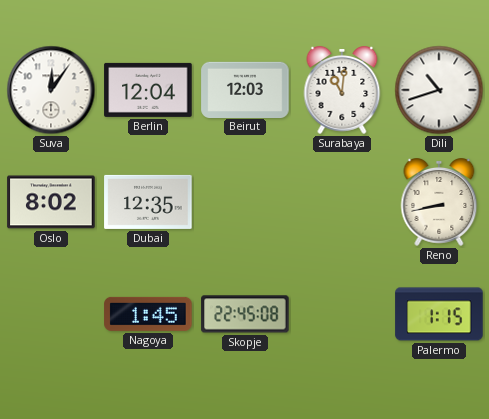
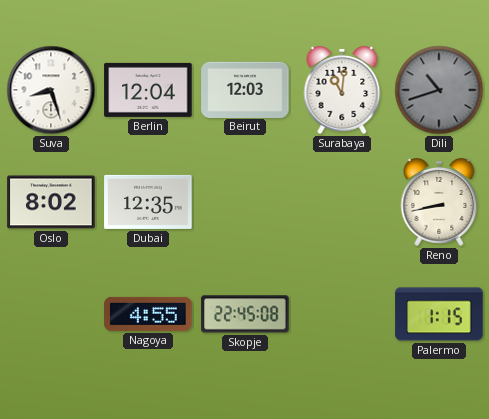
Suva: 12:06 -> 8:27
Dili dial: white -> grey
Nagoya: 1:45 -> 4:55
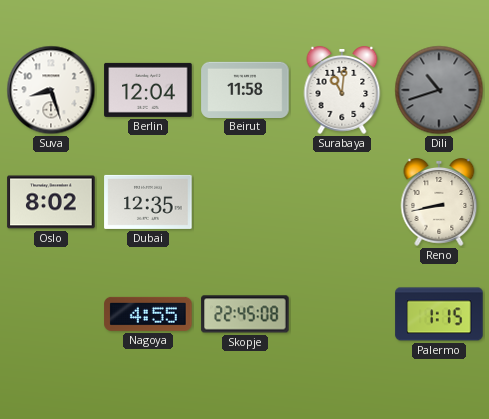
Beirut: 12:03 -> 11:58
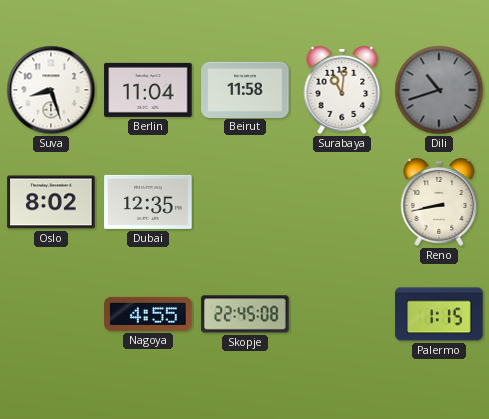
Berlin: 12:04 -> 11:04
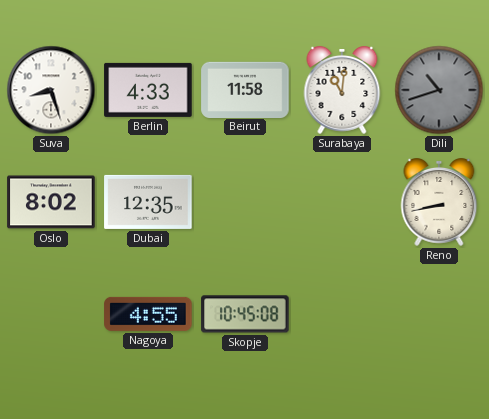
Berlin: 11:04 -> 4:33
Skopje: 22:45 -> 10:45
Palermo: 1:15 -> none
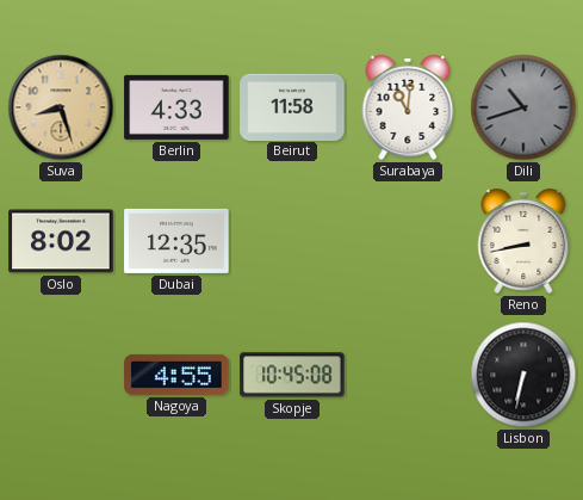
Suva dial: white -> champagne
Lisbon: none -> 6:32
